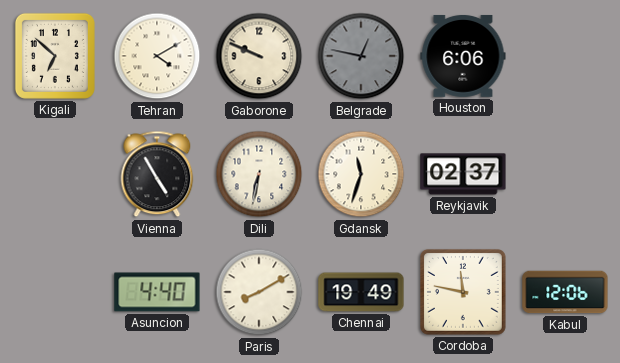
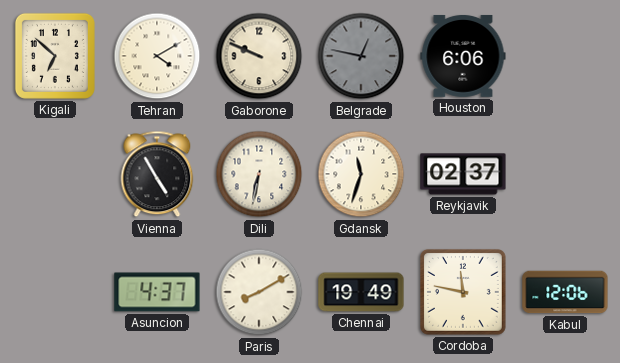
Asuncion: 4:40 -> 4:37
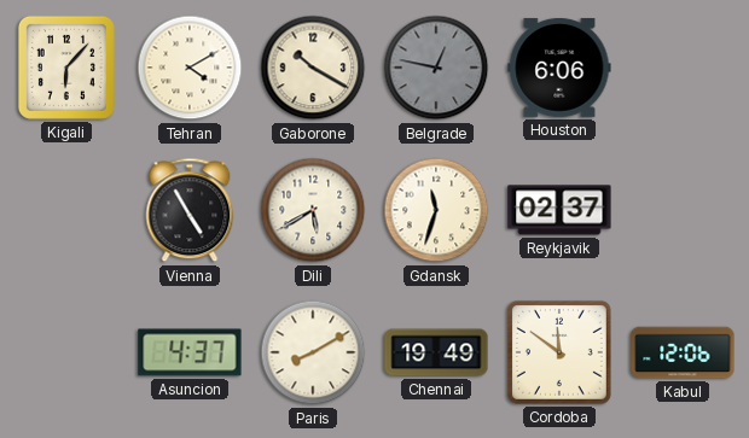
Kigali: 6:52 -> 6:07
Gaborone: 9:49 -> 10:20
Dili: 6:32 -> 5:40
Cordoba: 11:47 -> 11:51
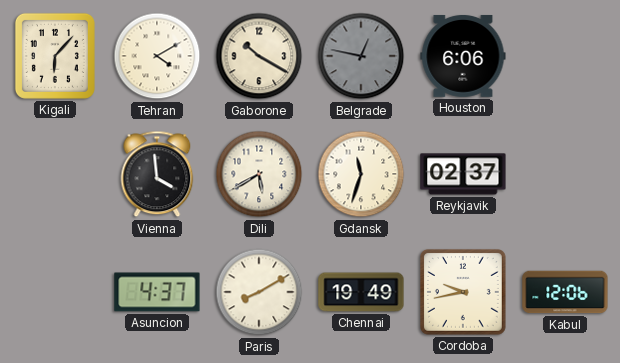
Vienna: 4:55 -> 3:59
Cordoba: 11:51 -> 9:43
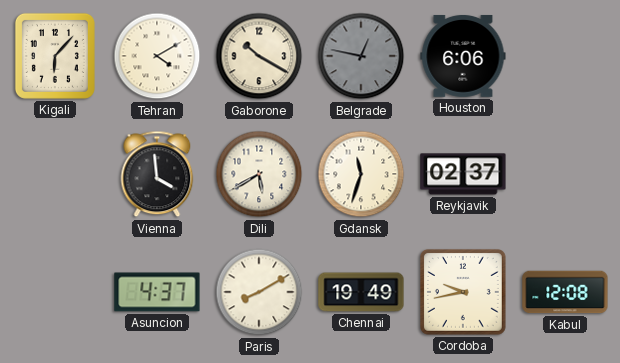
Kabul: 12:06 -> 12:08
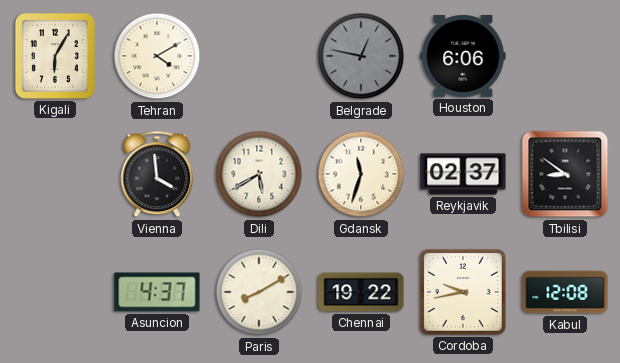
Kigali: 6:07 -> 6:05
Gaborone: 10:20 -> none
Tbilisi: none -> 8:51
Chennai: 19:49 -> 19:22
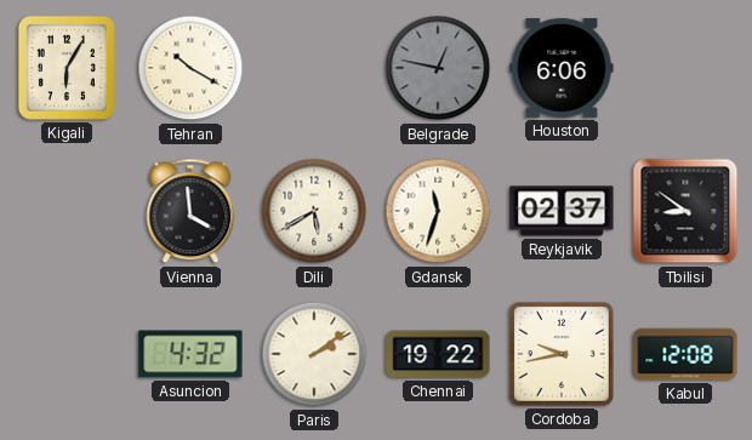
Tehran: 4:10 -> 10:20
Asuncion: 4:37 -> 4:32
Paris: 8:10 -> 2:09
